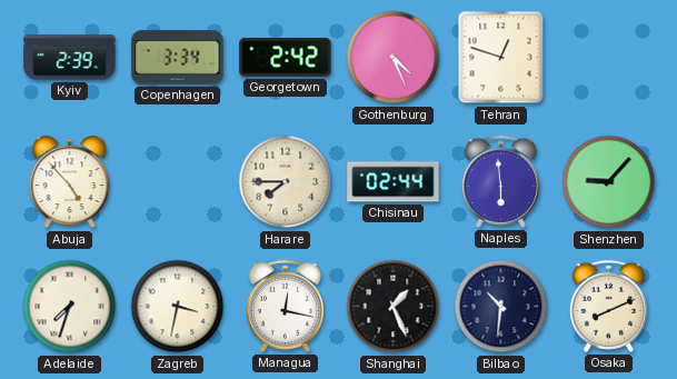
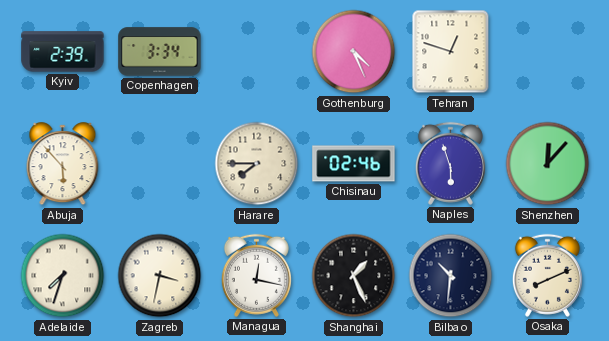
Georgetown: 2:42 -> none
Abuja: 4:53 -> 5:53
Chisinau: 02:44 -> 02:46
Naples: 5:59 -> 5:57
Shenzhen: 9:07 -> 12:07
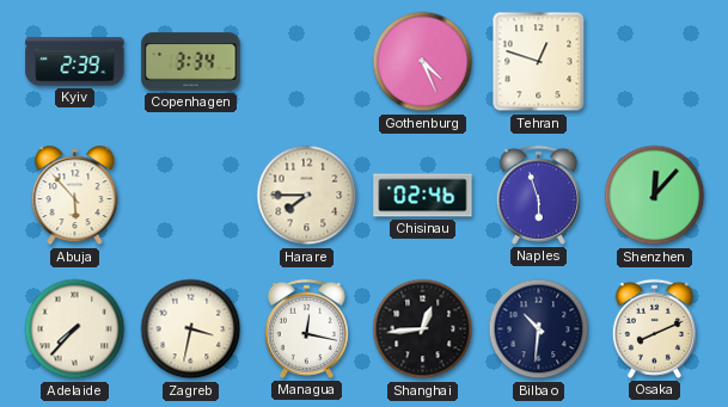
Adelaide: 7:33 -> 7:37
Shanghai: 1:26 -> 12:44
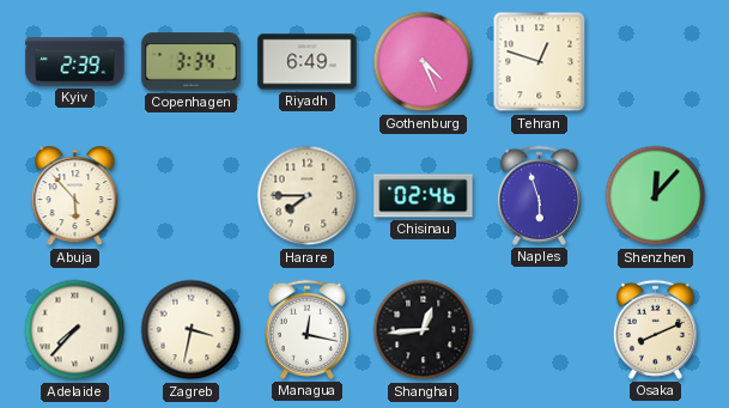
Riyadh: none -> 6:49
Bilbao: 10:31 -> none
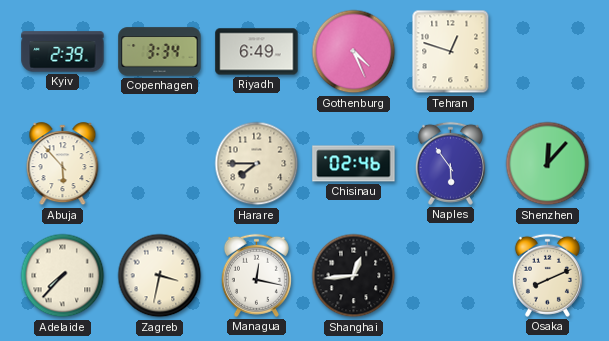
Naples: 5:57 -> 5:54
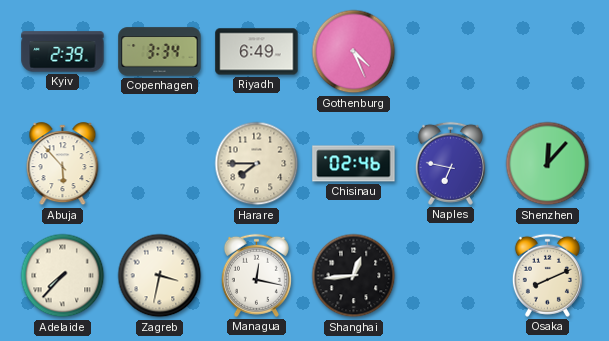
Tehran: 12:48 -> none
Naples: 5:54 -> 6:47
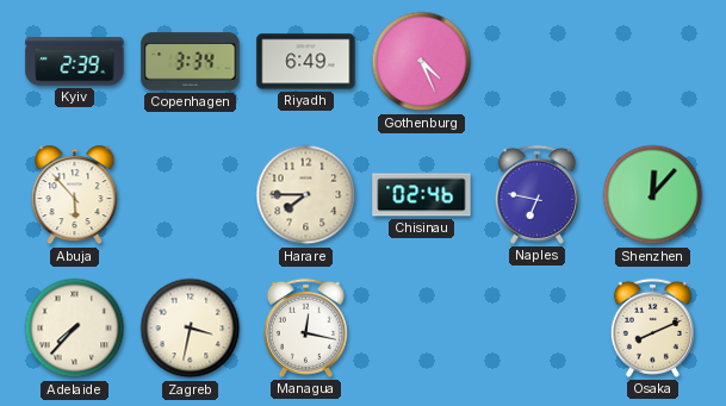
Shanghai: 12:44 -> none
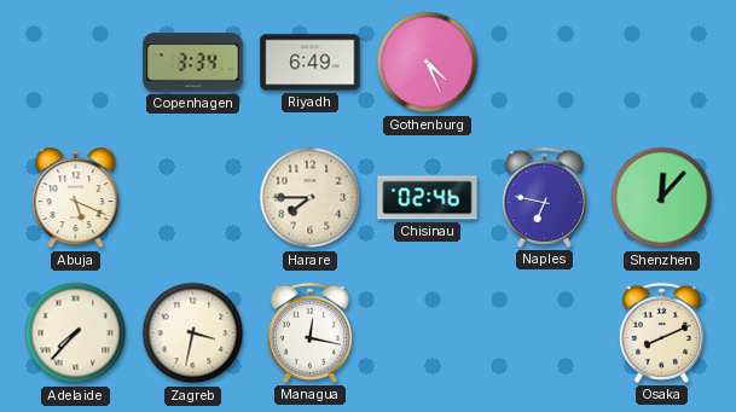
Kyiv: 2:39 -> none
Abuja: 5:53 -> 5:19
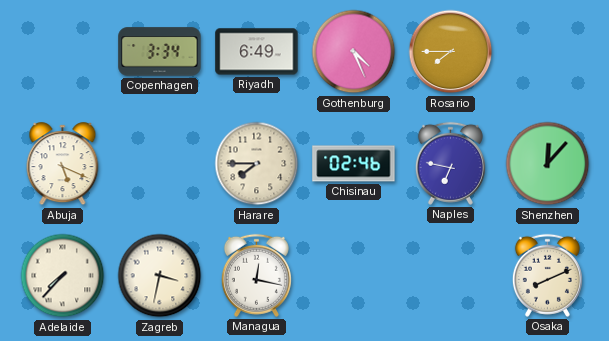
Rosario: none -> 7:45
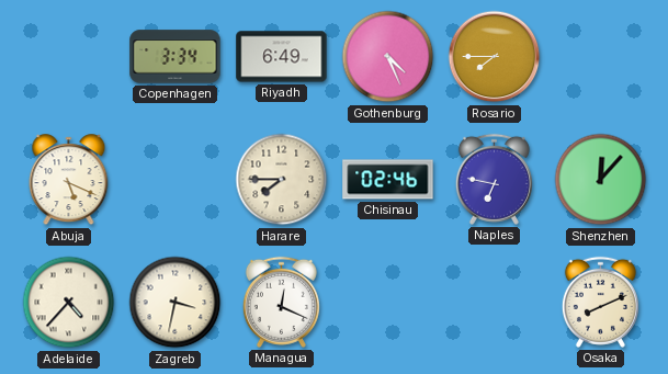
Adelaide: 7:37 -> 4:37
Managua: 12:17 -> 12:19
